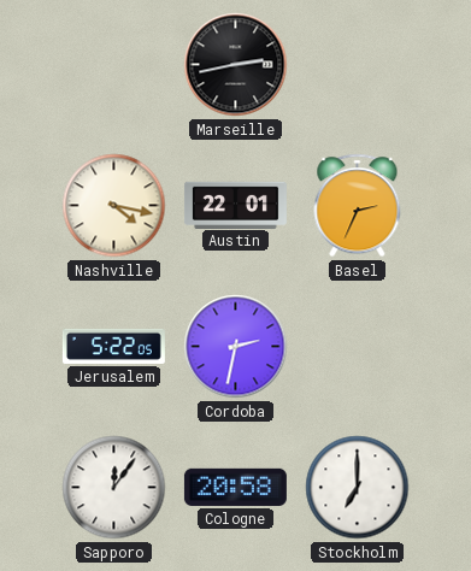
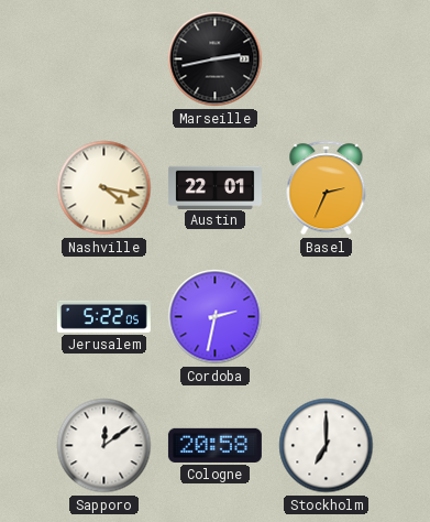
Sapporo: 12:06 -> 12:09
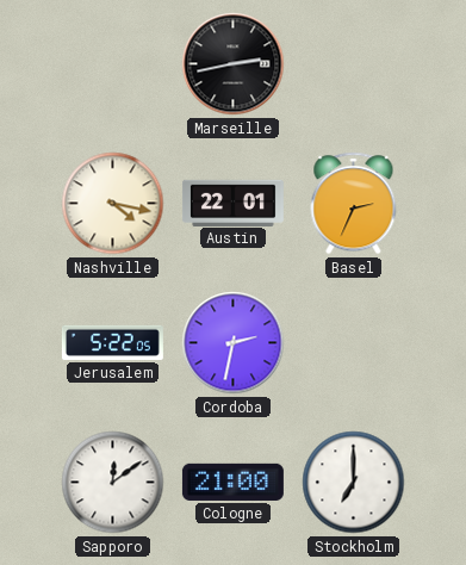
Cologne: 20:58 -> 21:00
